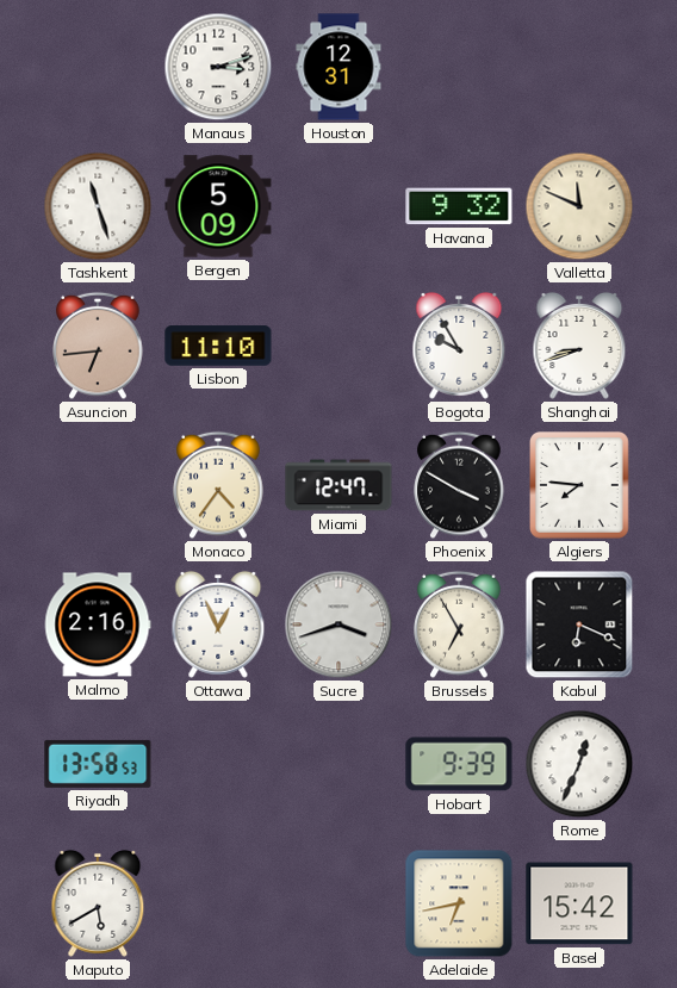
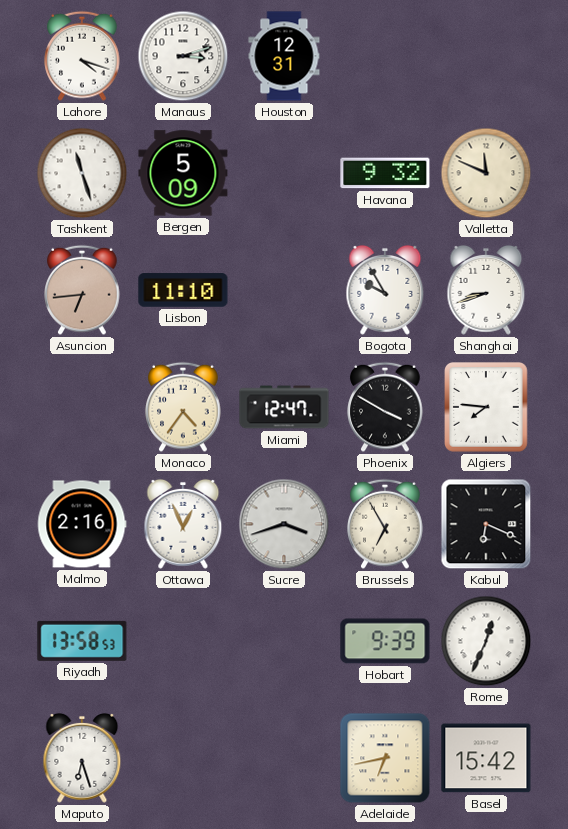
Lahore: none -> 4:18
Maputo: 5:40 -> 6:27
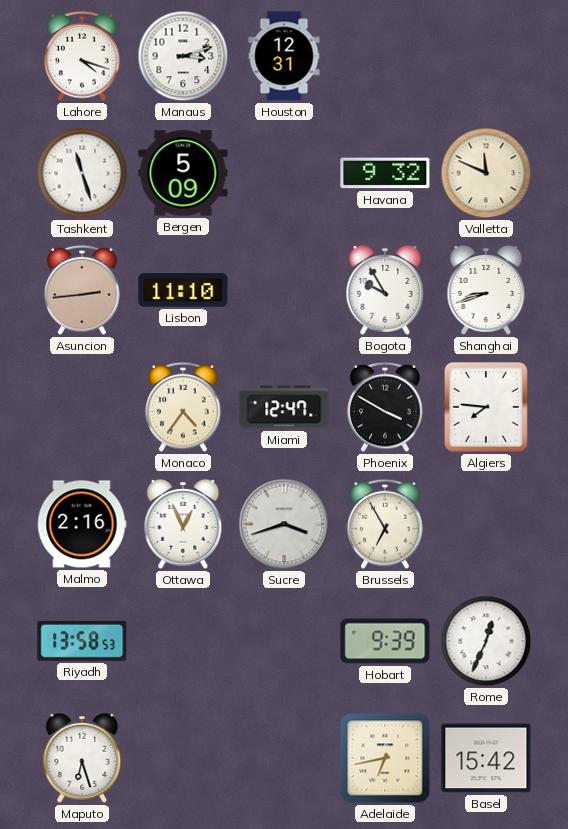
Asuncion: 6:44 -> 2:44
Kabul: 6:19 -> none
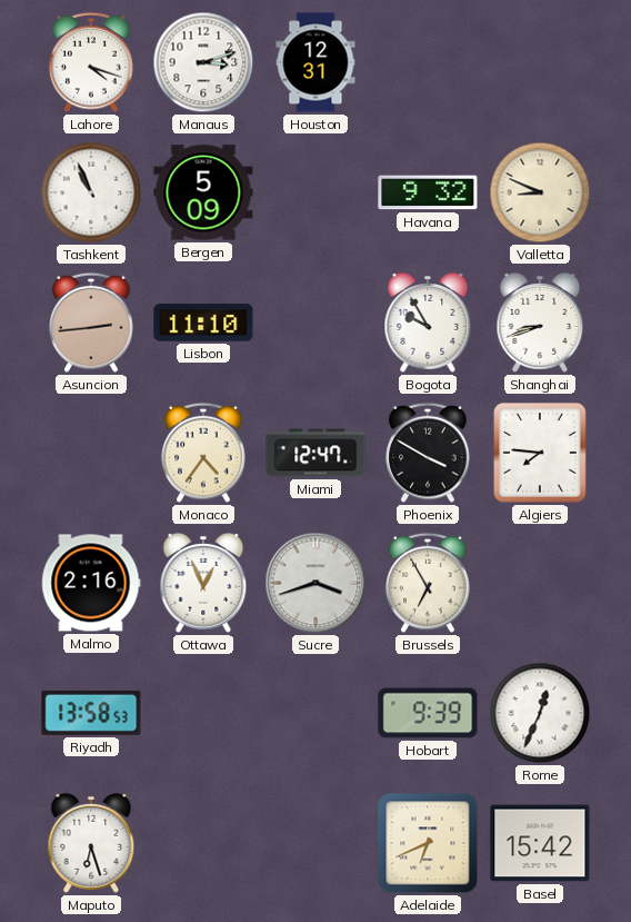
Tashkent: 11:27 -> 10:56
Valletta: 11:49 -> 8:49
Adelaide: 6:43 -> 6:41
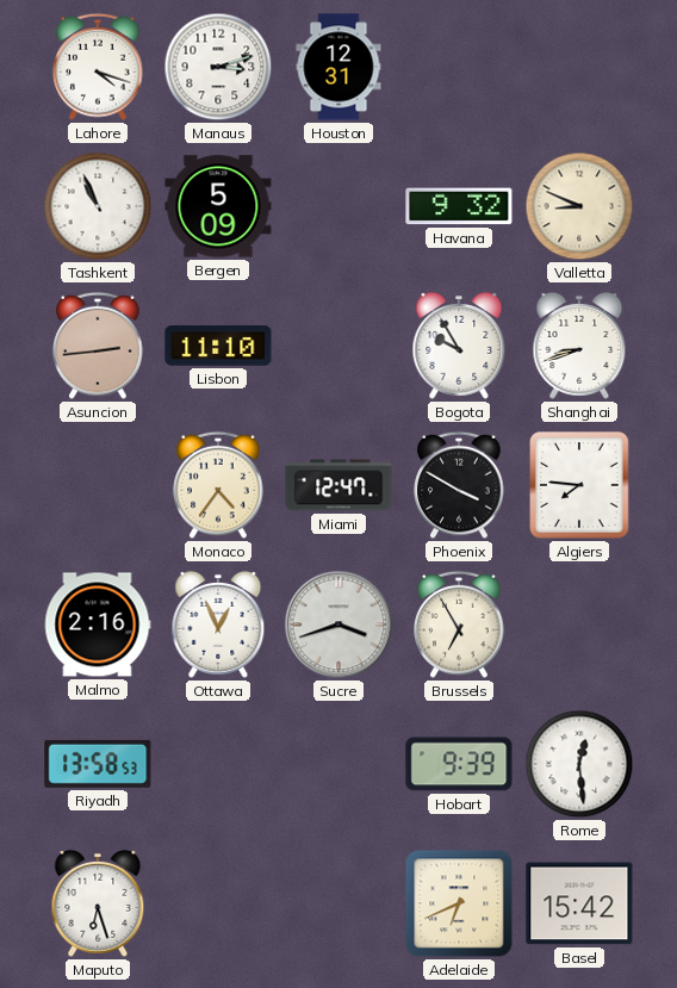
Rome: 12:34 -> 12:29
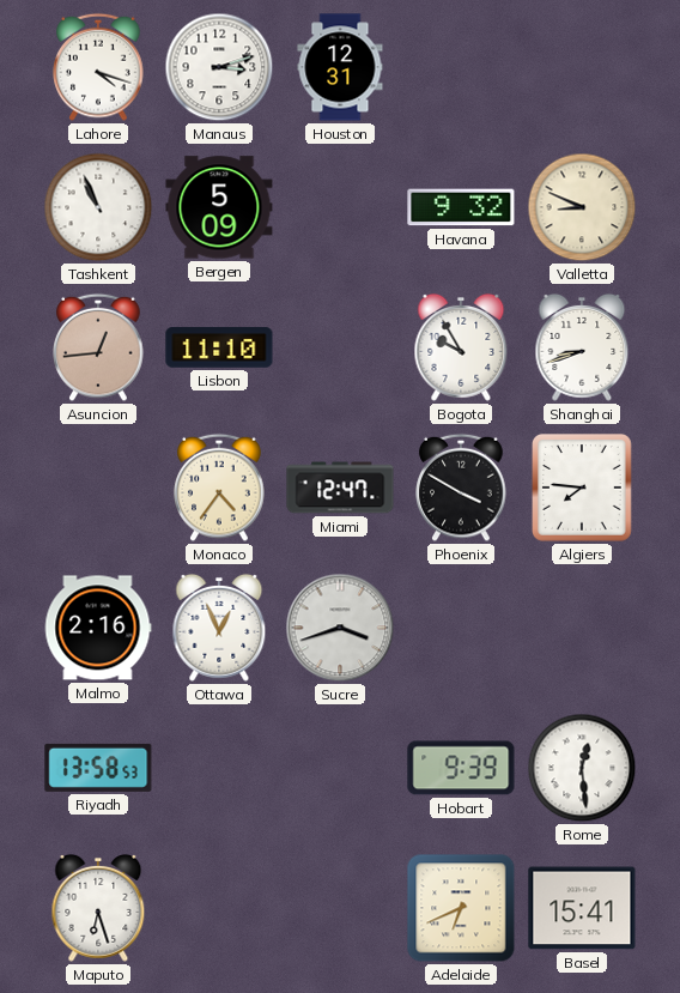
Asuncion: 2:44 -> 12:44
Brussels: 6:55 -> none
Basel: 15:42 -> 15:41
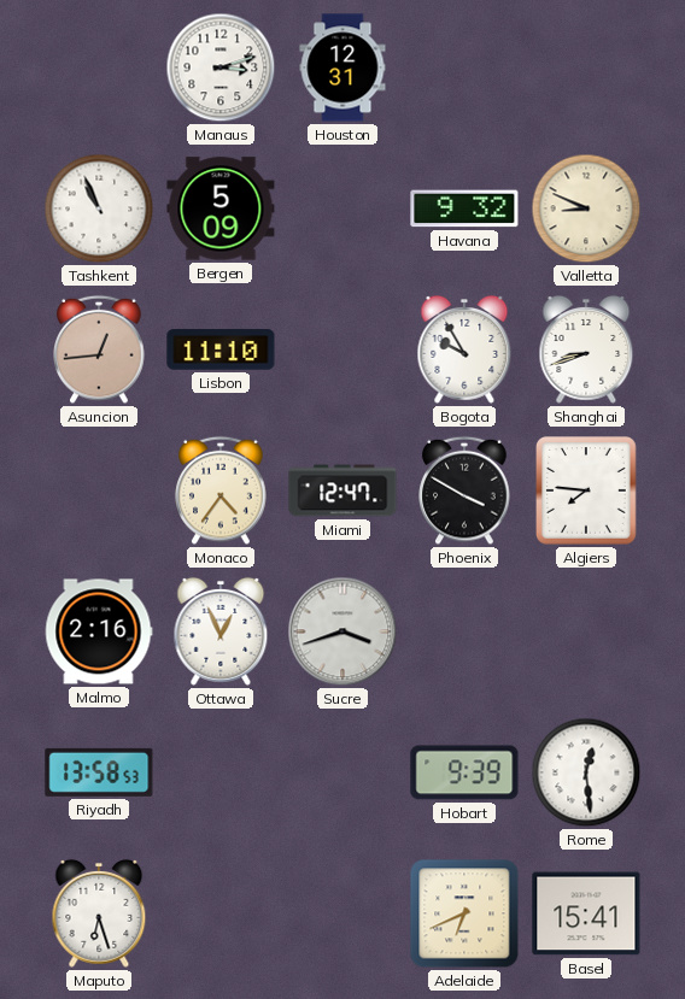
Lahore: 4:18 -> none
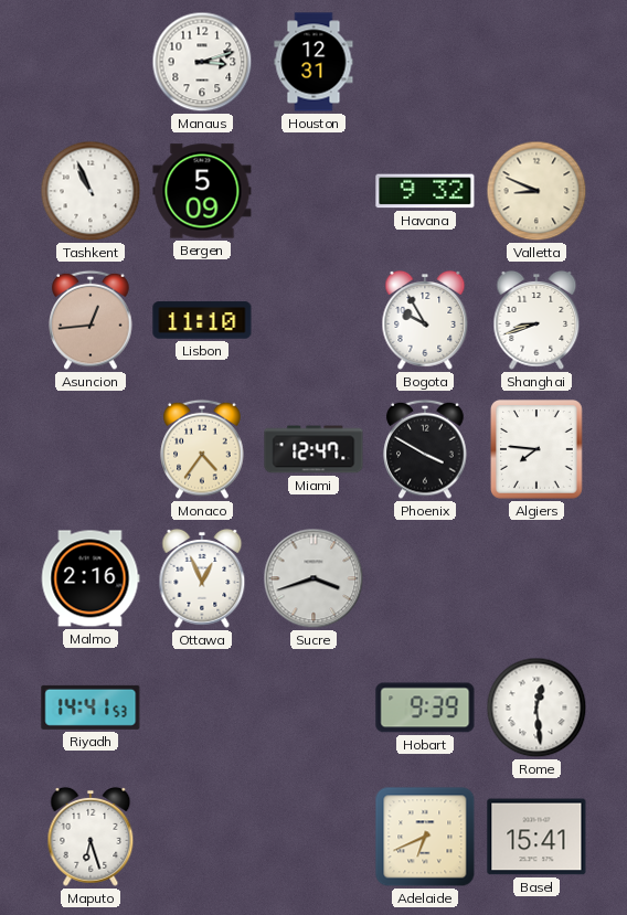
Riyadh: 13:58 -> 14:41
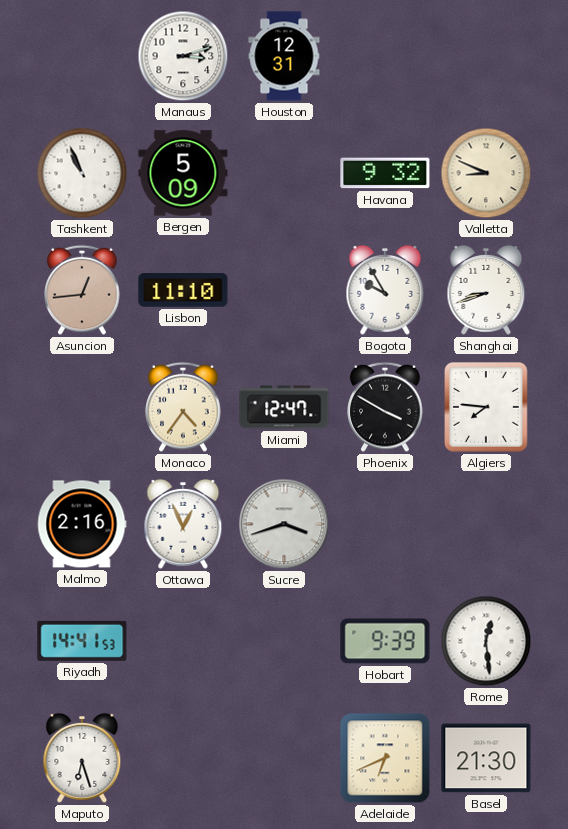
Basel: 15:41 -> 21:30
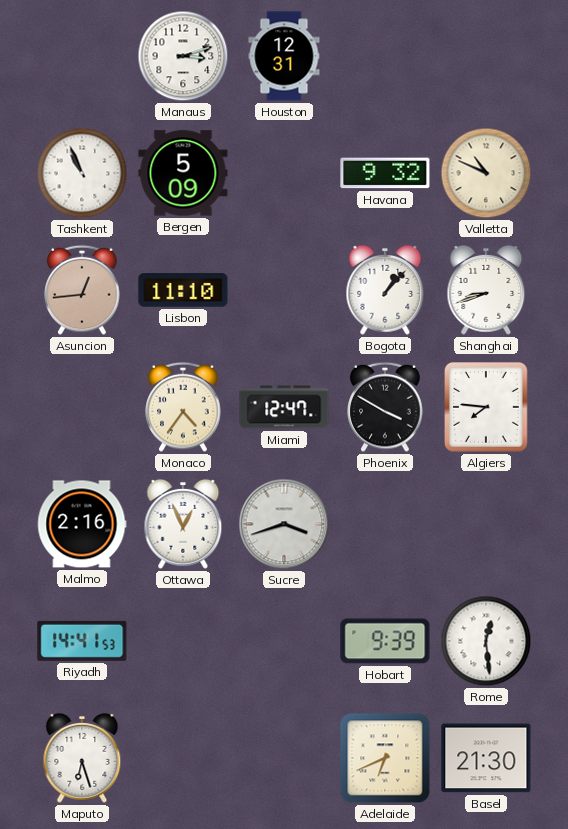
Valletta: 8:49 -> 10:49
Bogota: 9:55 -> 1:07
